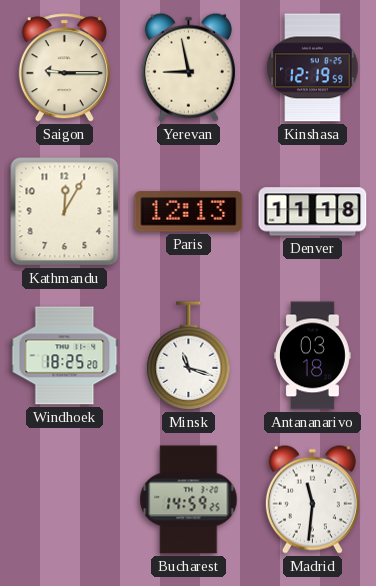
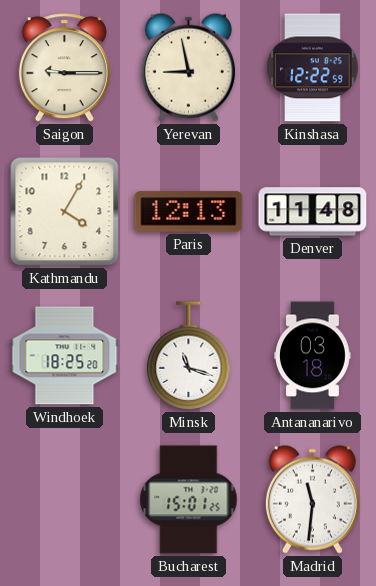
Kinshasa: 12:19 -> 12:22
Kathmandu: 12:05 -> 4:05
Denver: 11:18 -> 11:48
Bucharest: 14:59 -> 15:01
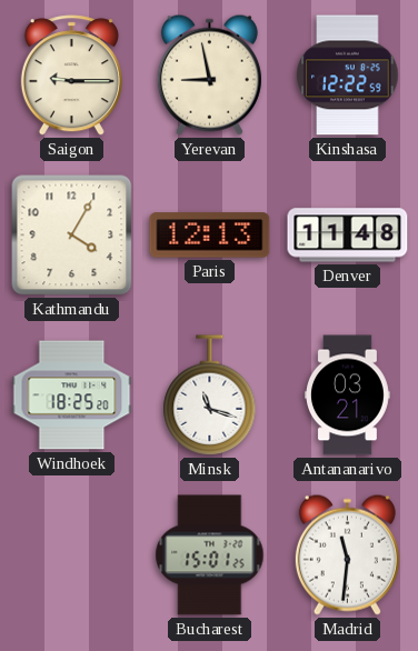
Antananarivo: 03:18 -> 03:21
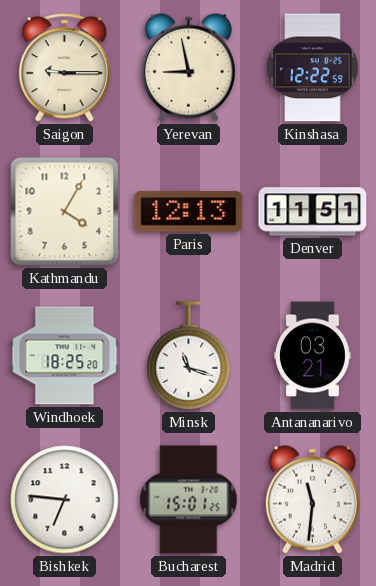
Denver: 11:48 -> 11:51
Bishkek: none -> 6:46
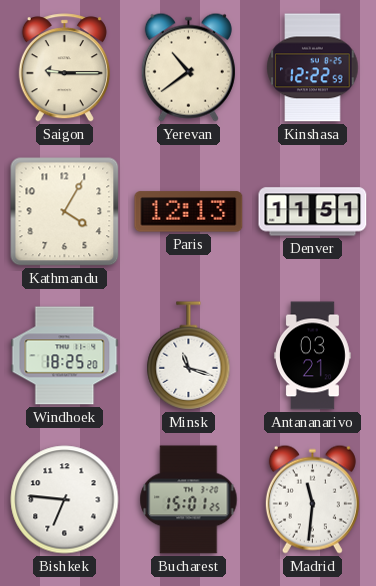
Yerevan: 8:58 -> 10:39
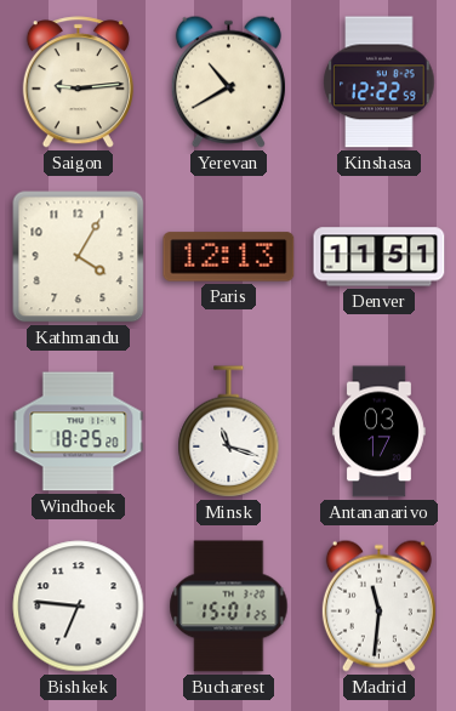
Saigon: 9:15 -> 9:14
Yerevan: 10:39 -> 10:40
Antananarivo: 03:21 -> 03:17
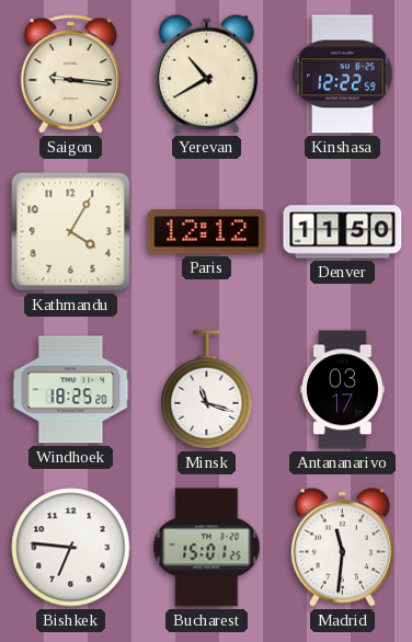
Saigon: 9:14 -> 9:16
Paris: 12:13 -> 12:12
Denver: 11:51 -> 11:50
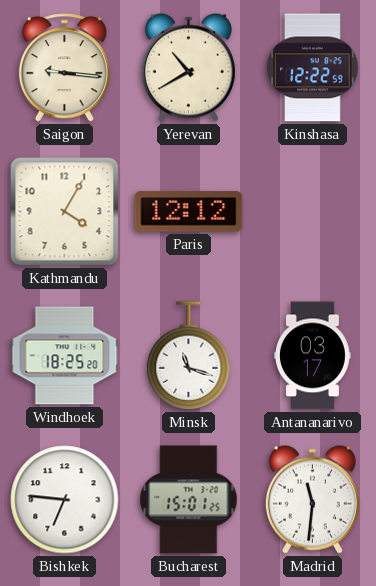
Denver: 11:50 -> none
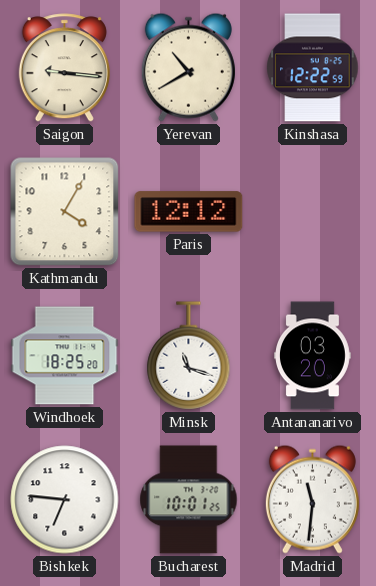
Antananarivo: 03:17 -> 03:20
Bucharest: 15:01 -> 10:01
